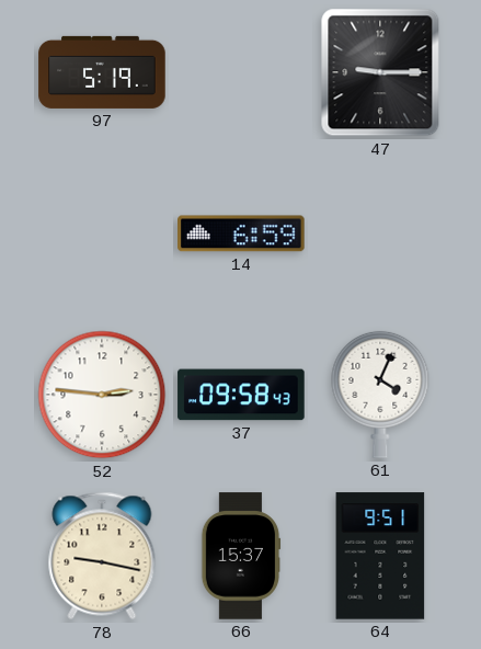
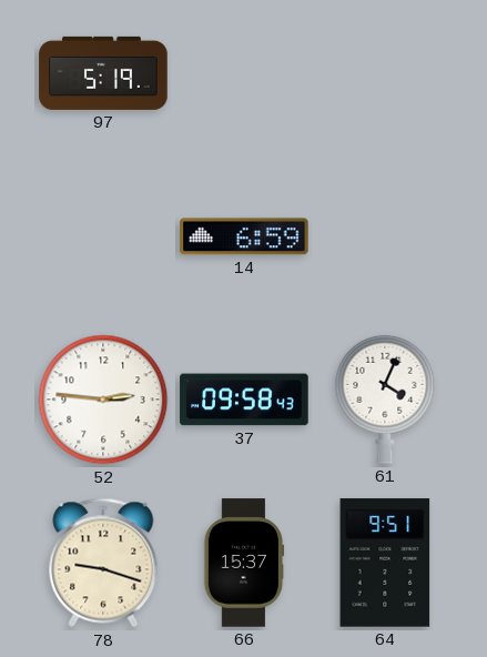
47: 9:15 -> none
78: 9:17 -> 9:18
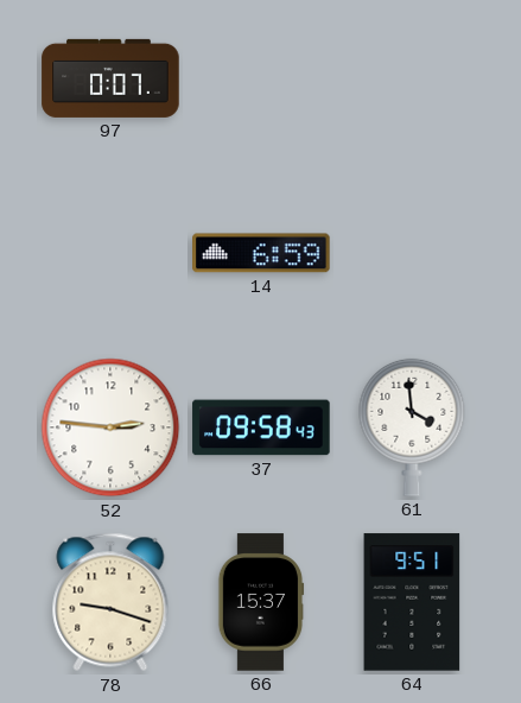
97: 5:19 -> 0:07
61: 4:04 -> 3:59
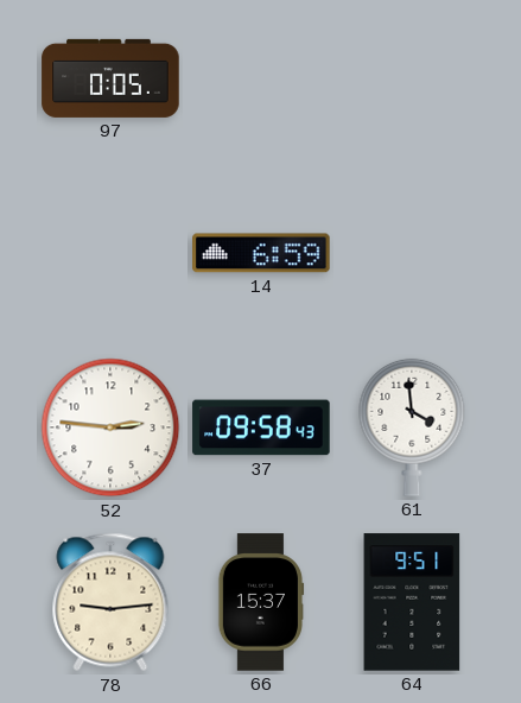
97: 0:07 -> 0:05
78: 9:18 -> 9:14
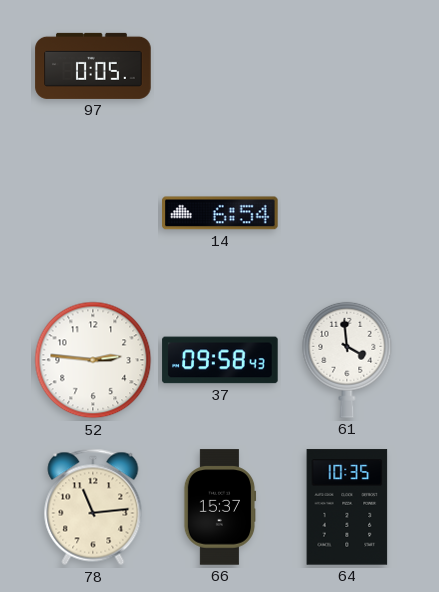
14: 6:59 -> 6:54
78: 9:14 -> 11:14
64: 9:51 -> 10:35
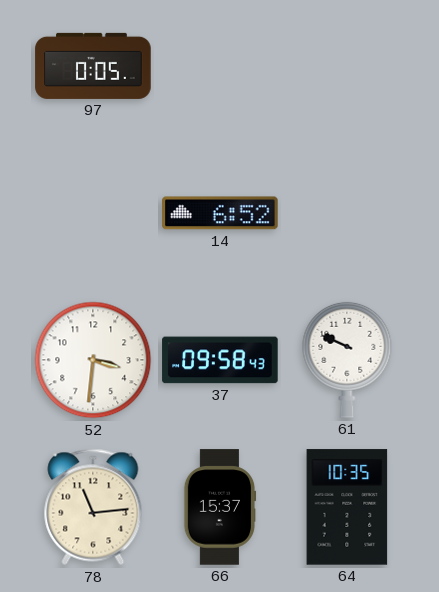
14: 6:54 -> 6:52
52: 2:46 -> 3:31
61: 3:59 -> 9:49
